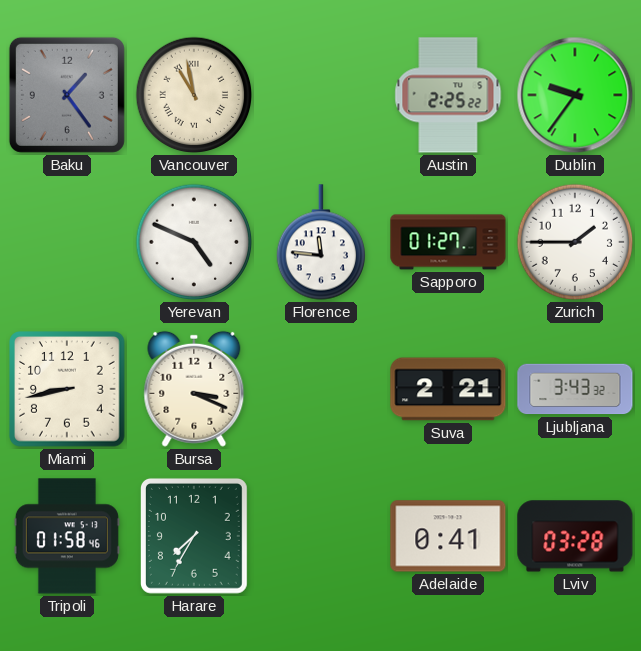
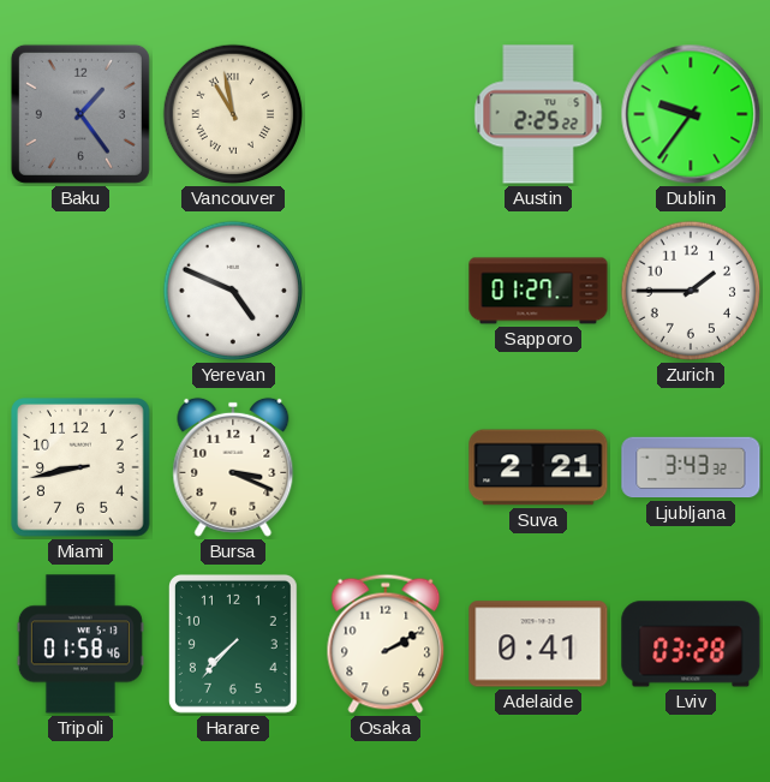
Florence: 11:46 -> none
Harare: 7:35 -> 7:37
Osaka: none -> 2:10
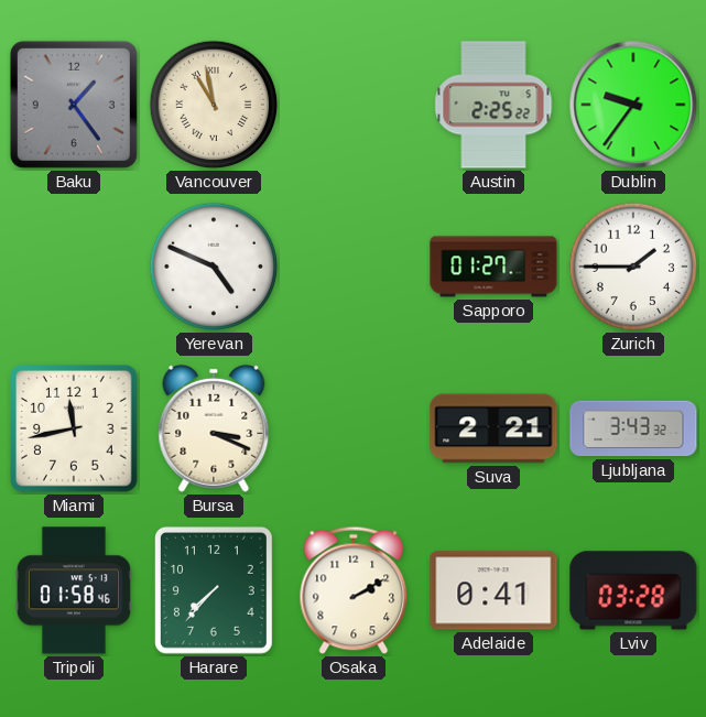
Miami: 8:43 -> 11:43
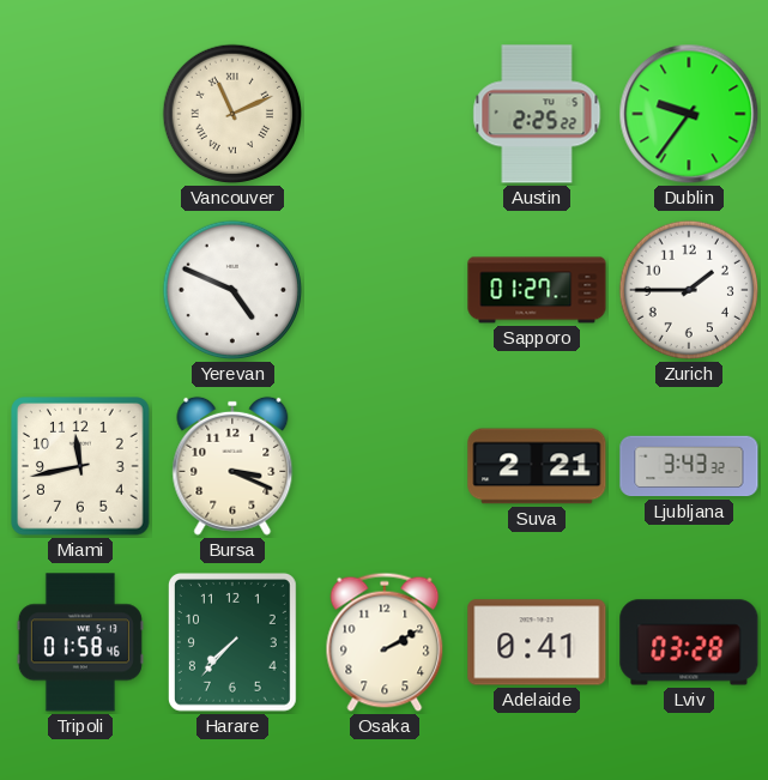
Baku: 1:24 -> none
Vancouver: 10:58 -> 11:11
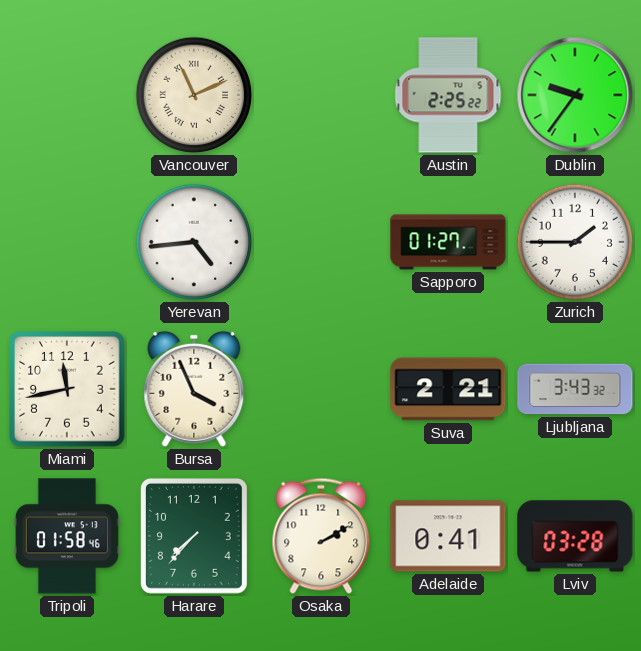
Yerevan: 4:49 -> 4:44
Bursa: 3:19 -> 3:56
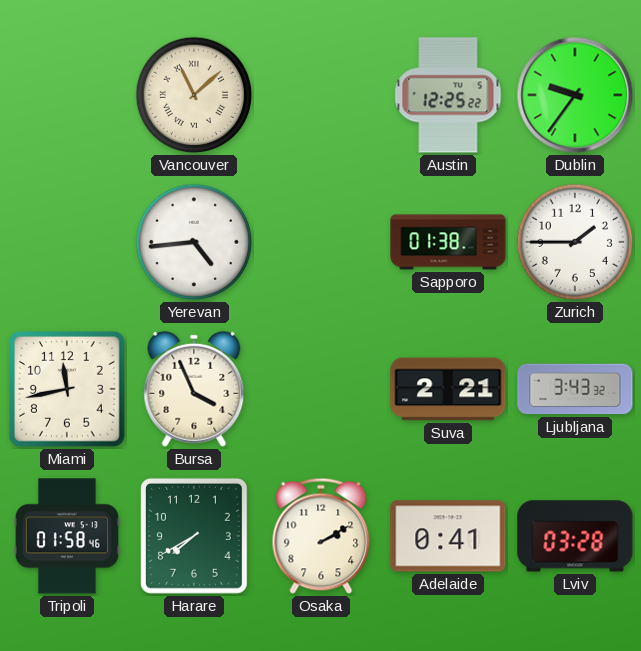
Vancouver: 11:11 -> 11:08
Austin: 2:25 -> 12:25
Sapporo: 01:27 -> 01:38
Harare: 7:37 -> 7:40
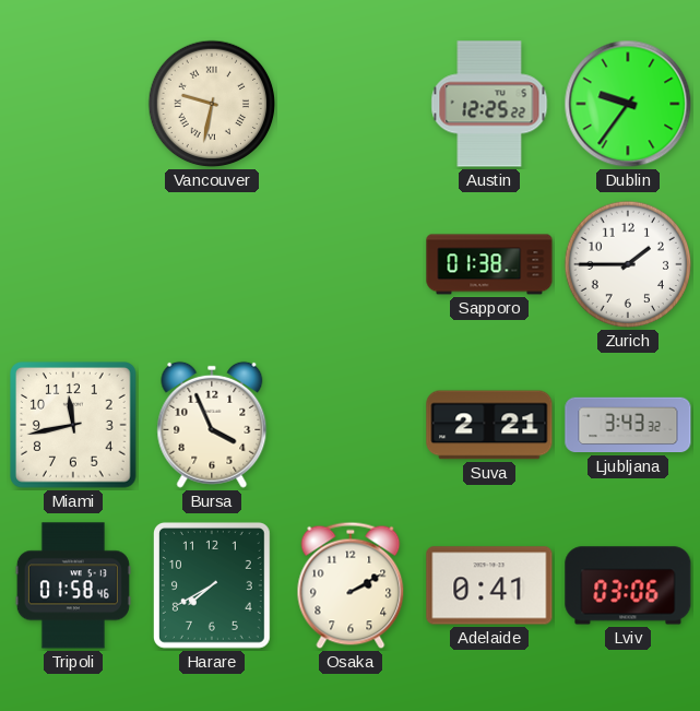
Vancouver: 11:08 -> 9:32
Yerevan: 4:44 -> none
Lviv: 03:28 -> 03:06
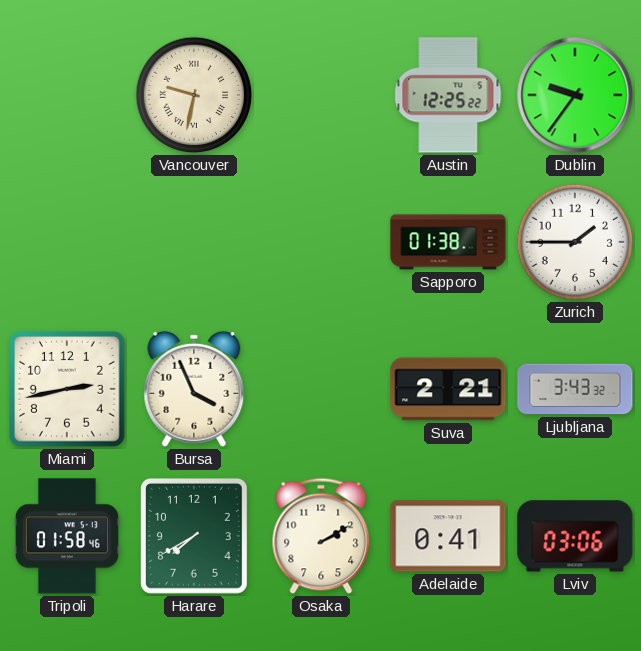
Miami: 11:43 -> 2:43
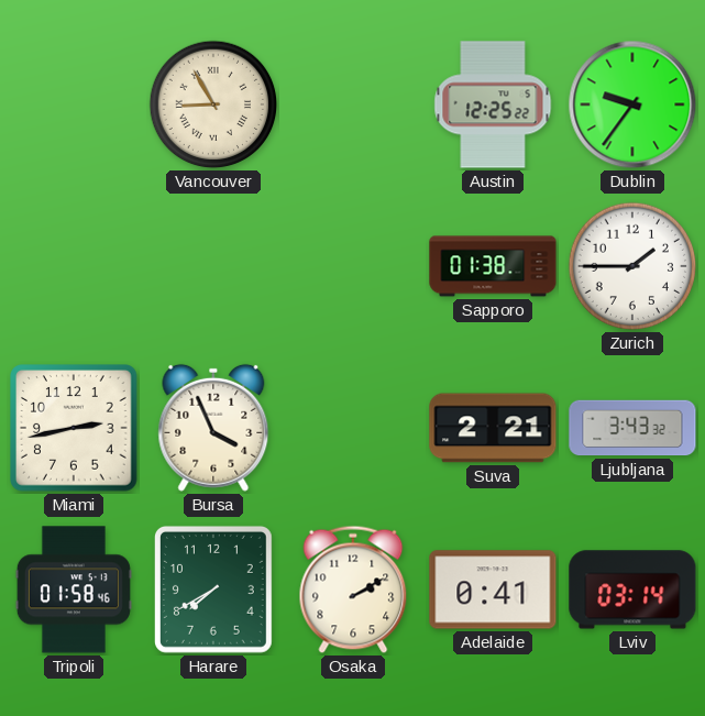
Vancouver: 9:32 -> 8:55
Lviv: 03:06 -> 03:14
